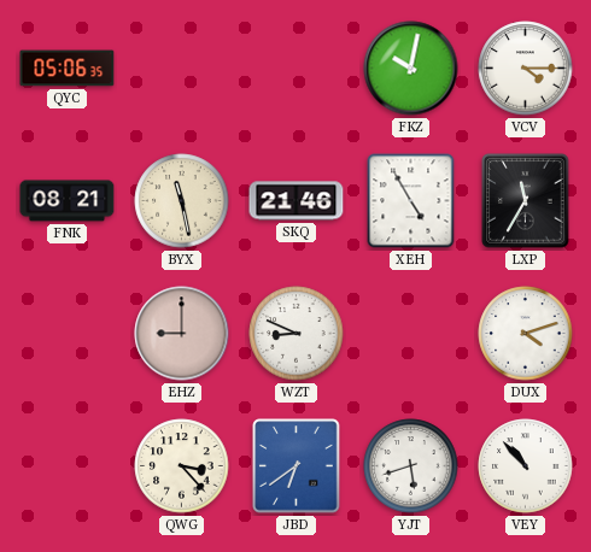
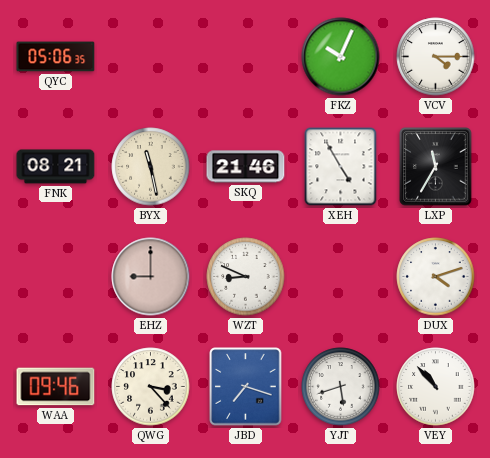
FKZ: 10:02 -> 10:04
WAA: none -> 09:46
JBD: 6:39 -> 7:18
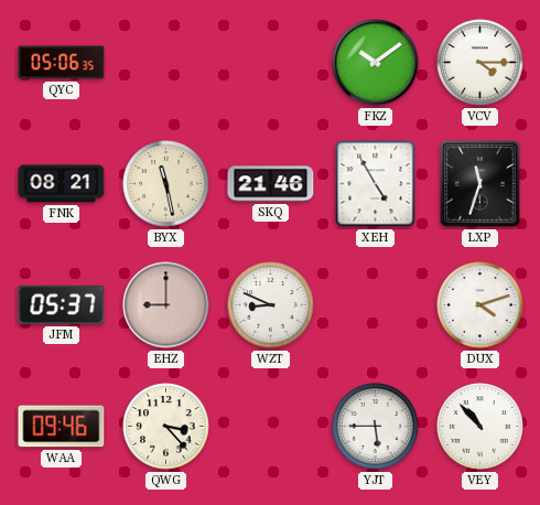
FKZ: 10:04 -> 10:09
LXP: 11:35 -> 11:33
JFM: none -> 05:37
JBD: 7:18 -> none
YJT: 5:42 -> 5:45
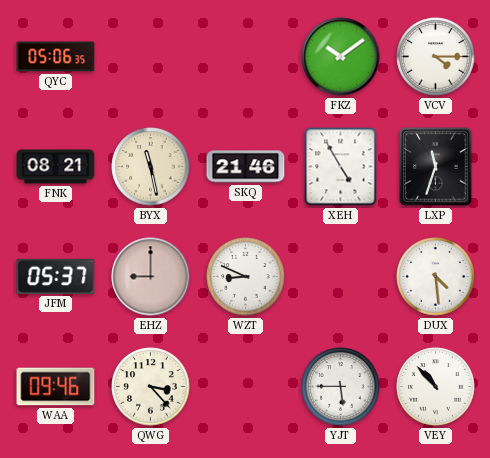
DUX: 4:12 -> 4:29
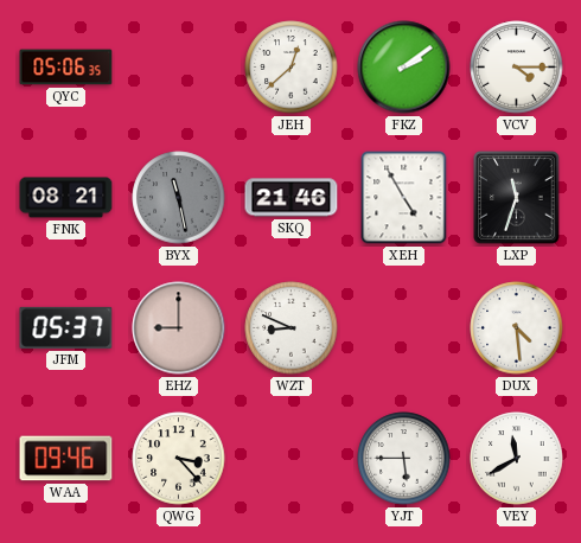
JEH: none -> 12:38
FKZ: 10:09 -> 2:09
BYX dial: cream -> grey
VEY: 10:53 -> 11:40
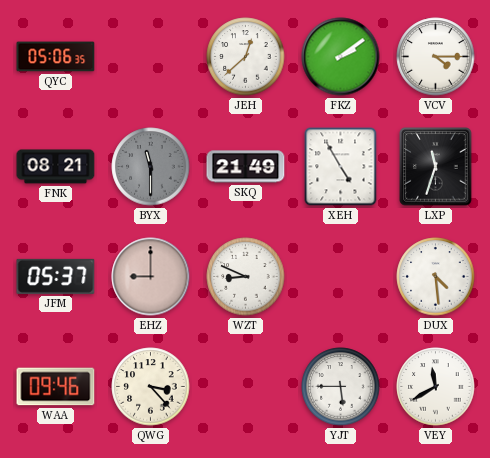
BYX: 11:28 -> 11:30
SKQ: 21:46 -> 21:49
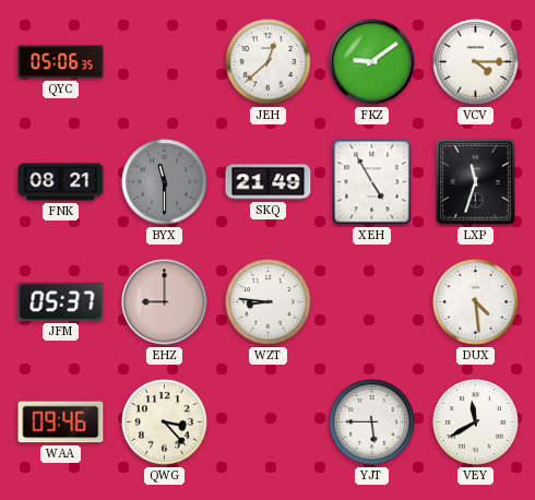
FKZ: 2:09 -> 9:09
WZT: 8:49 -> 8:46
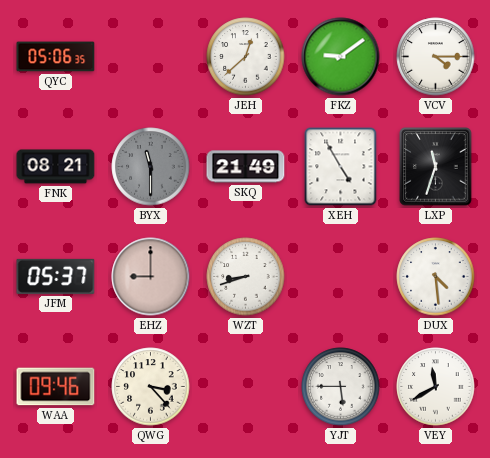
WZT: 8:46 -> 8:42
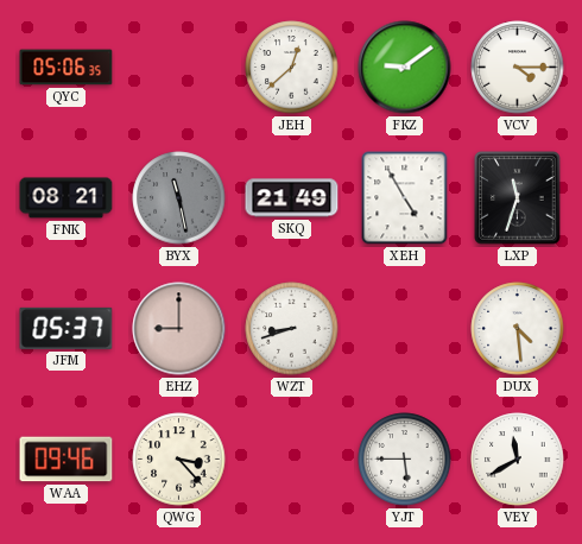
BYX: 11:30 -> 11:28
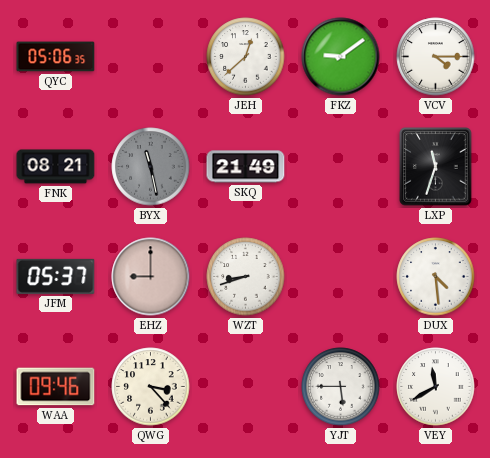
XEH: 4:55 -> none
